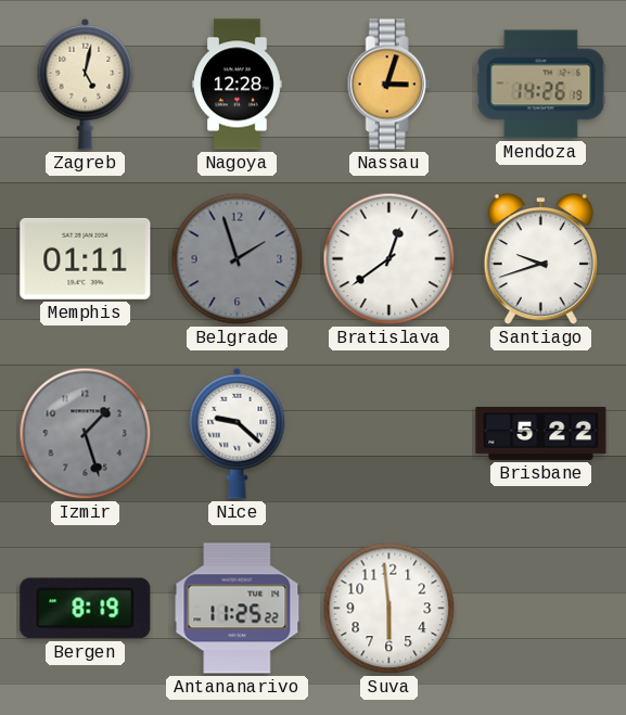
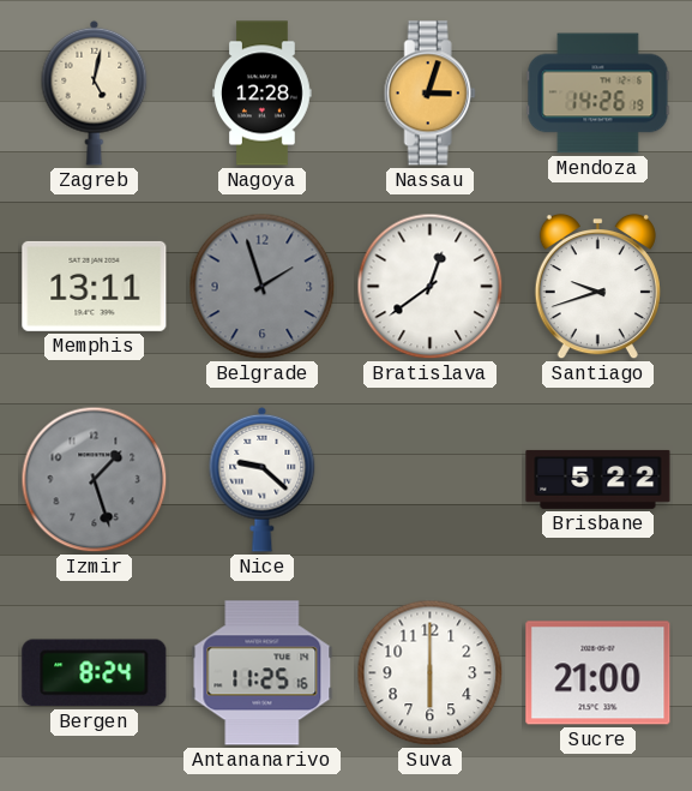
Memphis: 01:11 -> 13:11
Bergen: 8:19 -> 8:24
Antananarivo: 11:25:22 -> 11:25:16
Suva: 5:59 -> 6:00
Sucre: none -> 21:00
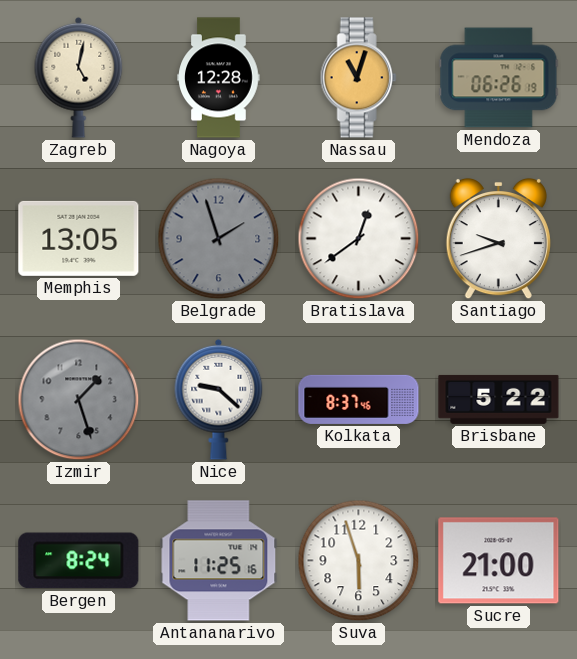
Nassau: 3:03 -> 11:03
Mendoza: 14:26 -> 06:26
Memphis: 13:11 -> 13:05
Kolkata: none -> 8:37
Suva: 6:00 -> 5:57
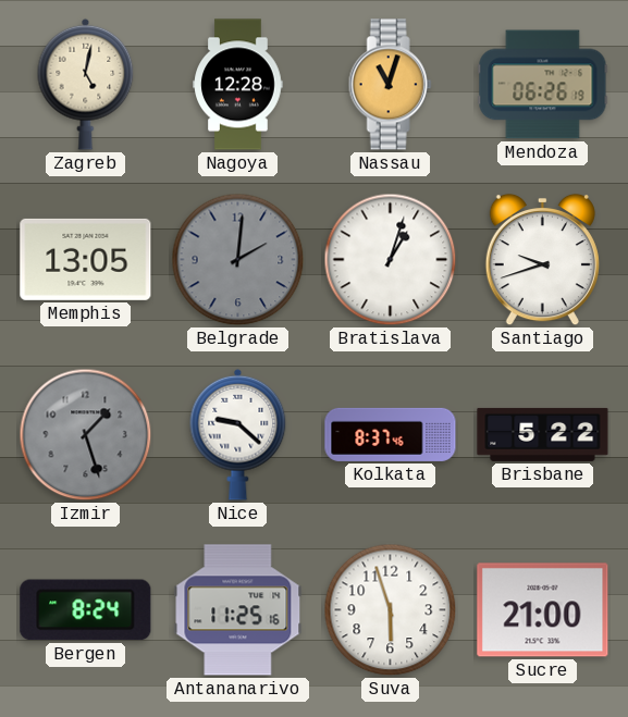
Belgrade: 1:57 -> 2:01
Bratislava: 12:39 -> 1:03
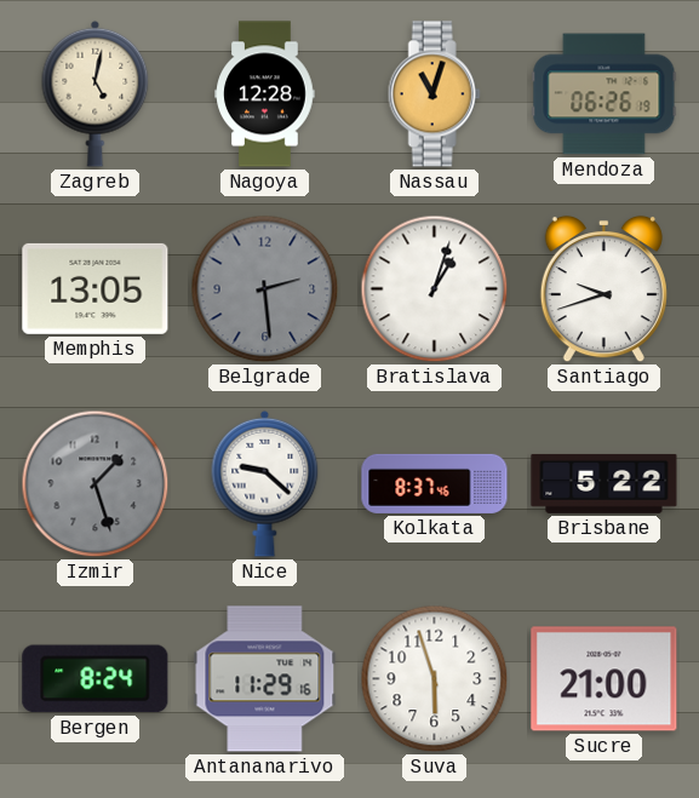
Belgrade: 2:01 -> 2:29
Antananarivo: 11:25 -> 11:29
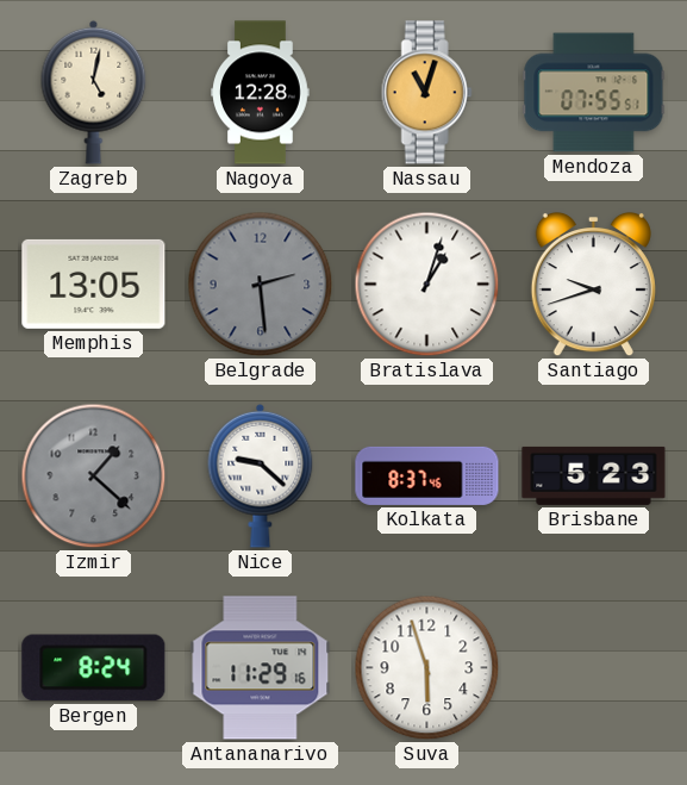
Mendoza: 06:26 -> 07:55
Izmir: 1:27 -> 1:22
Brisbane: 5:22 -> 5:23
Sucre: 21:00 -> none
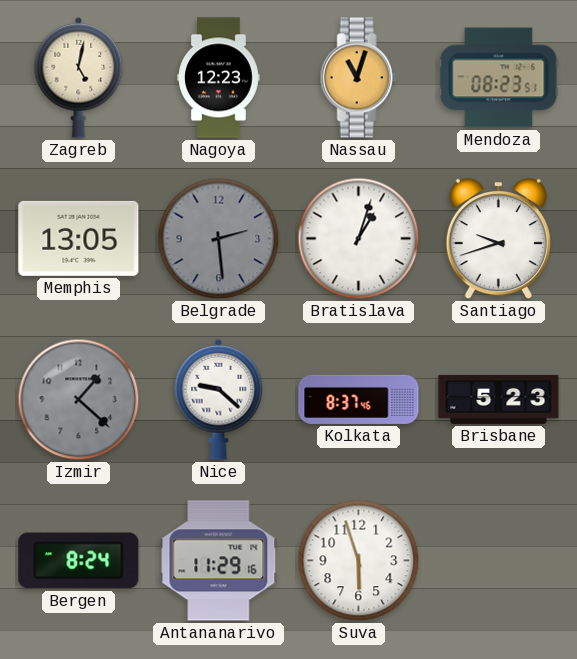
Nagoya: 12:28 -> 12:23
Mendoza: 07:55 -> 08:23
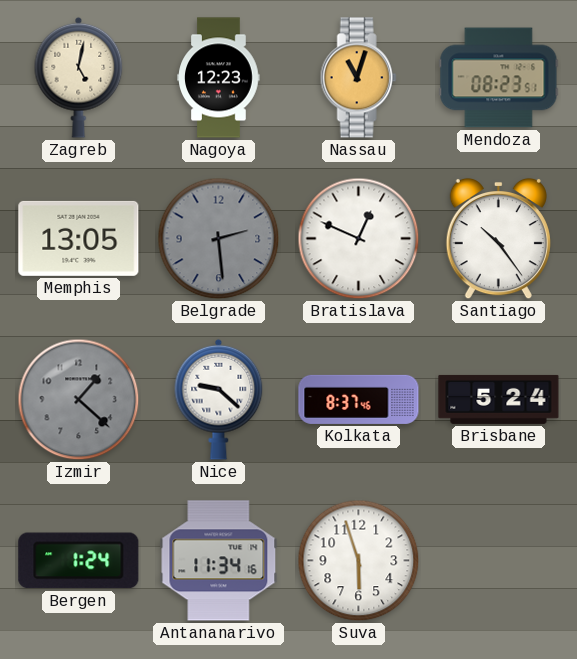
Bratislava: 1:03 -> 12:49
Santiago: 9:42 -> 10:24
Brisbane: 5:23 -> 5:24
Bergen: 8:24 -> 1:24
Antananarivo: 11:29 -> 11:34
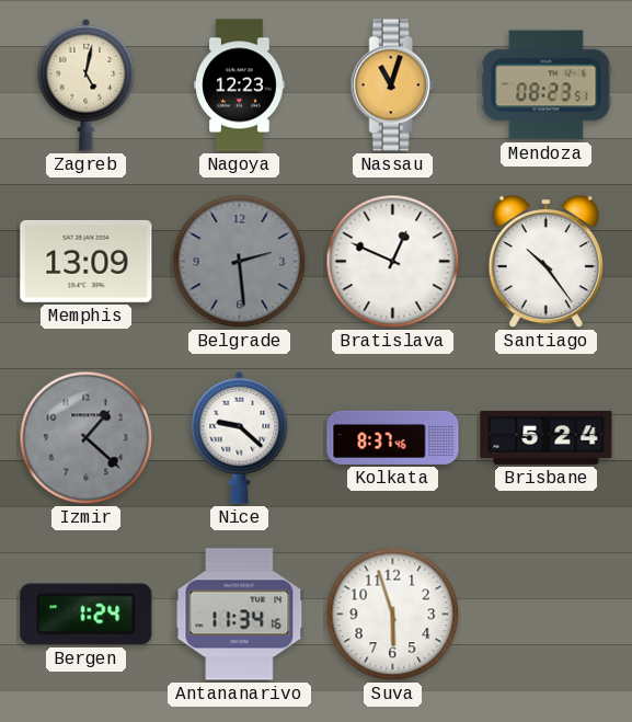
Memphis: 13:05 -> 13:09
